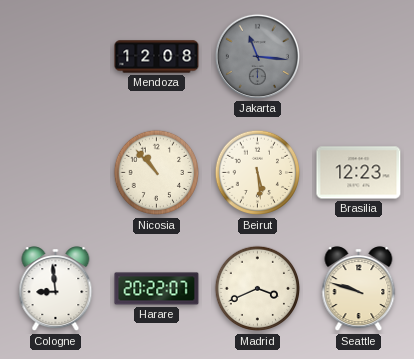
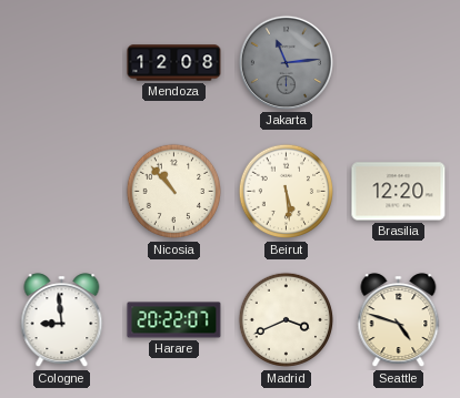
Jakarta: 11:16 -> 11:14
Brasilia: 12:23 -> 12:20
Seattle: 9:48 -> 4:48
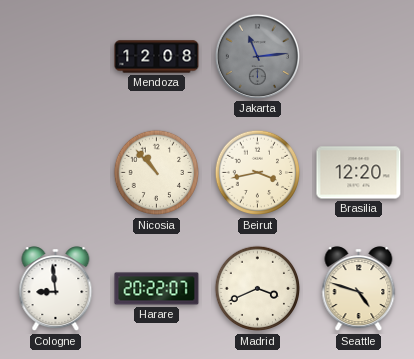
Beirut: 5:29 -> 3:43
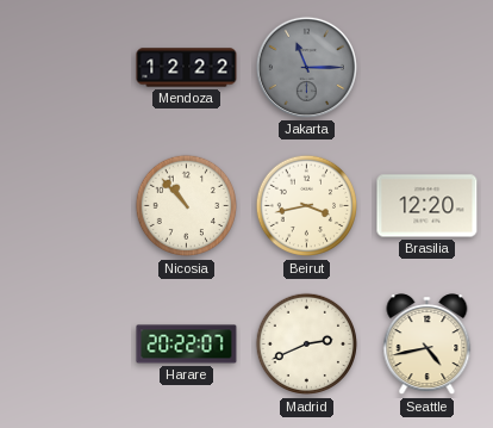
Mendoza: 12:08 -> 12:22
Jakarta: 11:14 -> 11:15
Cologne: 8:59 -> none
Madrid: 3:41 -> 2:41
Seattle: 4:48 -> 4:43
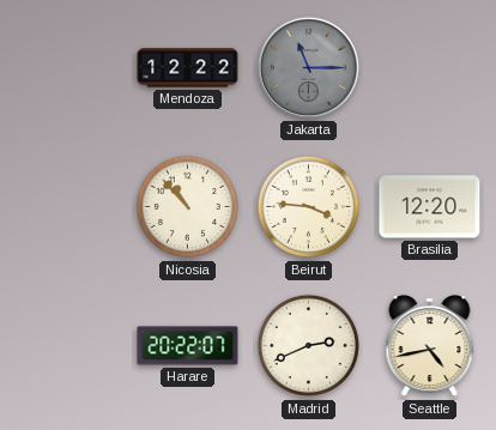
Beirut: 3:43 -> 3:46
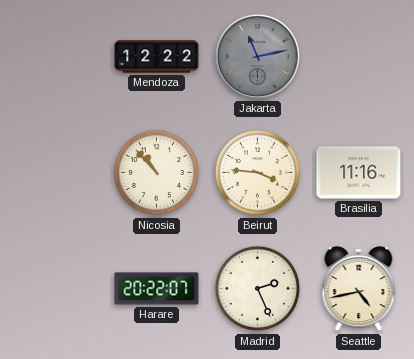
Jakarta: 11:15 -> 11:13
Brasilia: 12:20 -> 11:16
Madrid: 2:41 -> 2:26
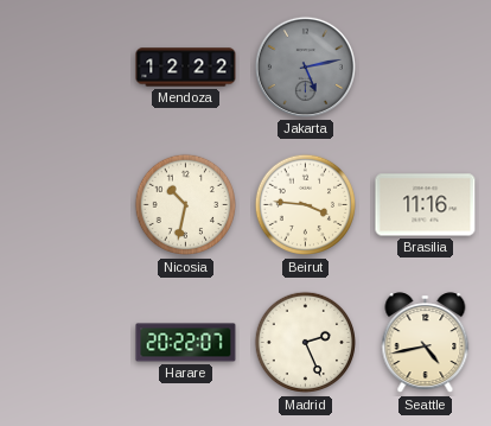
Jakarta: 11:13 -> 5:13
Nicosia: 10:53 -> 10:32
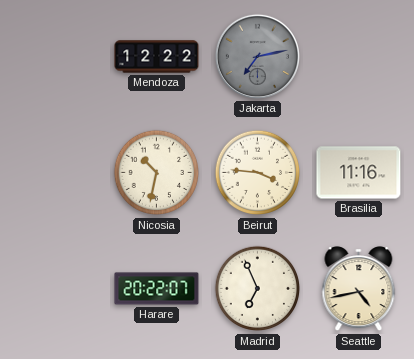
Jakarta: 5:13 -> 7:13
Madrid: 2:26 -> 6:56
